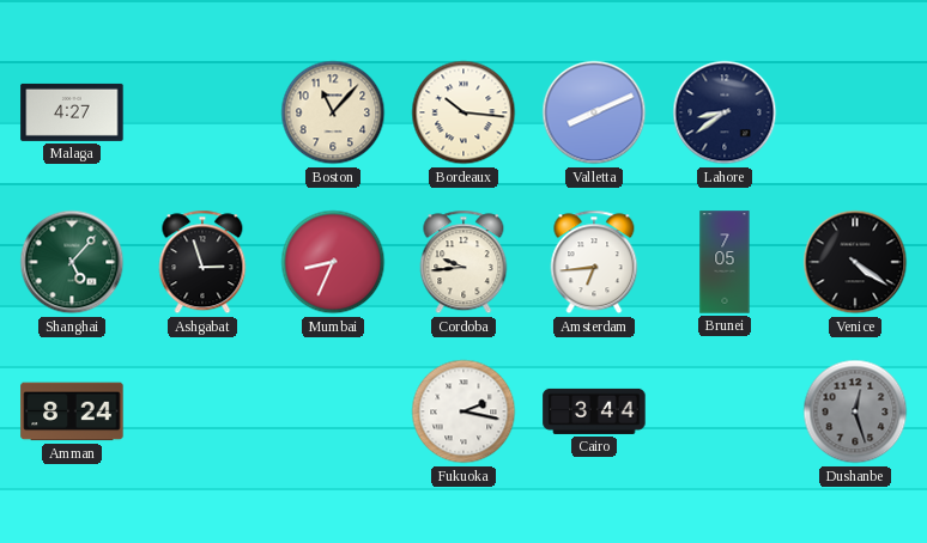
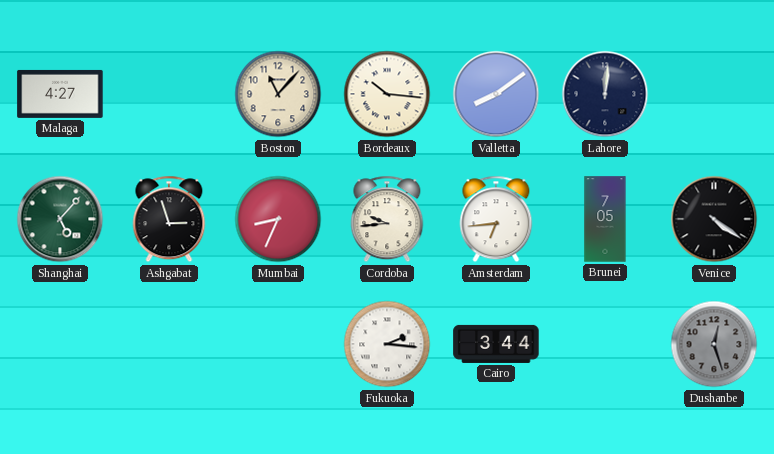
Valletta: 8:11 -> 8:09
Lahore: 8:39 -> 12:01
Amman: 8:24 -> none
Fukuoka: 2:17 -> 2:16
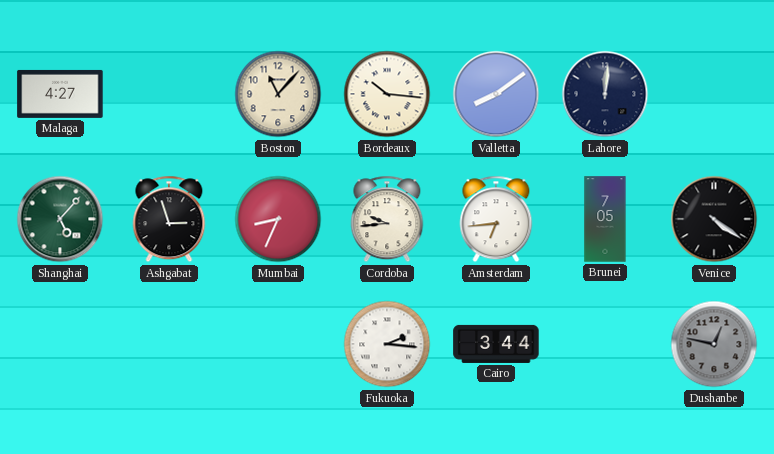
Dushanbe: 12:27 -> 12:47
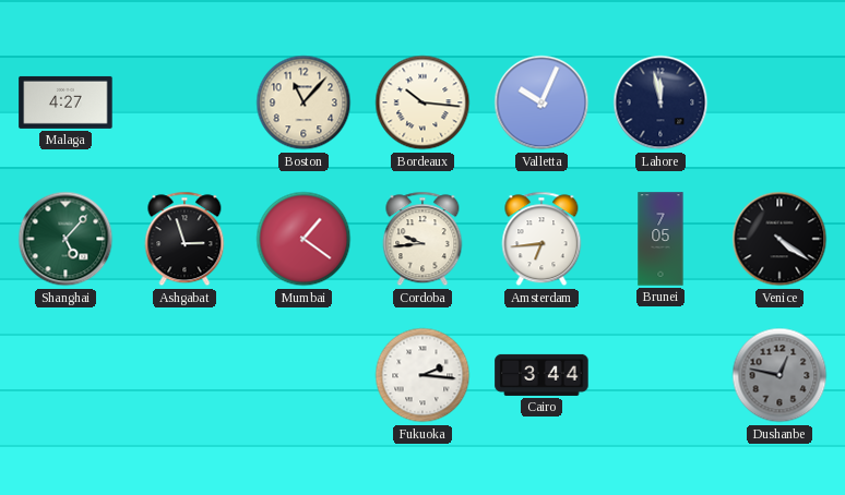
Valletta: 8:09 -> 10:04
Lahore: 12:01 -> 11:58
Mumbai: 8:34 -> 1:21
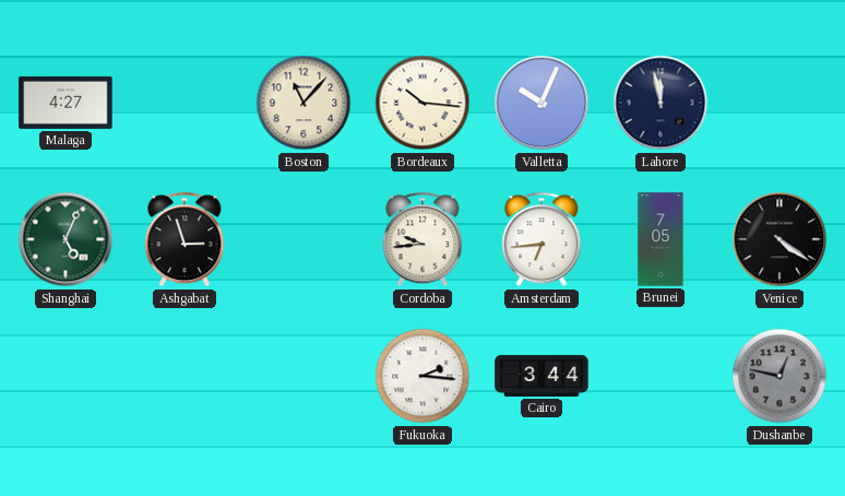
Shanghai: 5:07 -> 5:04
Mumbai: 1:21 -> none
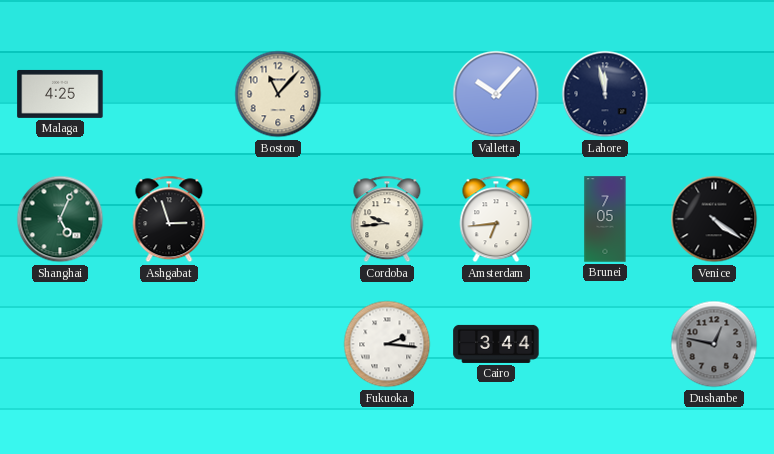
Malaga: 4:27 -> 4:25
Bordeaux: 10:16 -> none
Valletta: 10:04 -> 10:07
